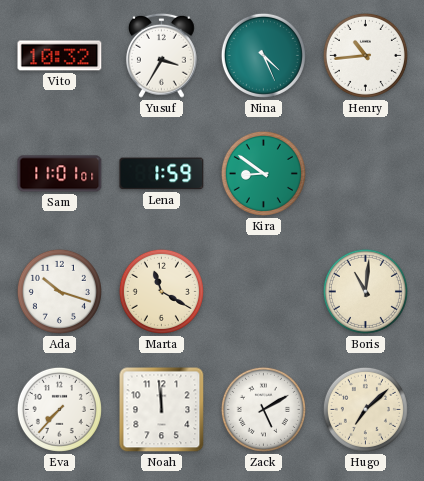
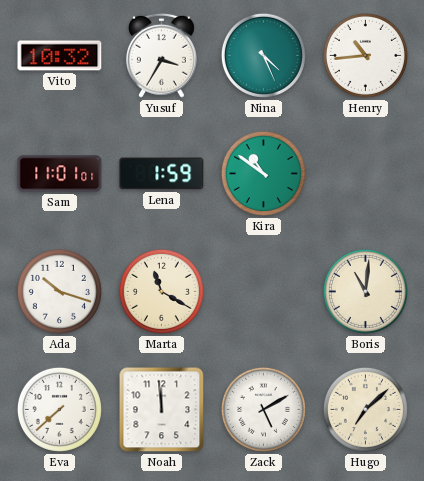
Kira: 8:51 -> 10:51
Eva: 7:37 -> 7:38
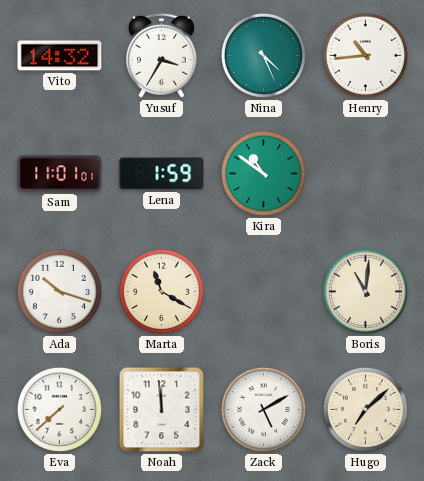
Vito: 10:32 -> 14:32
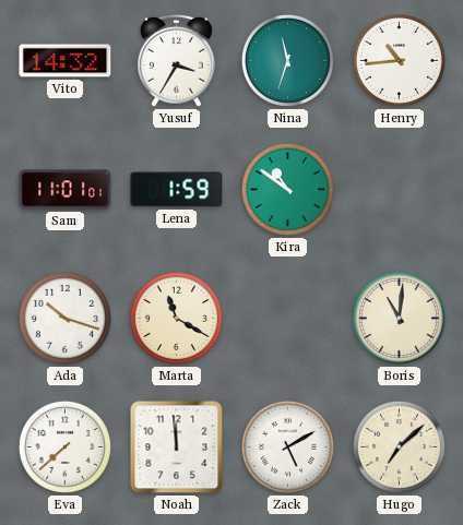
Nina: 4:26 -> 11:33
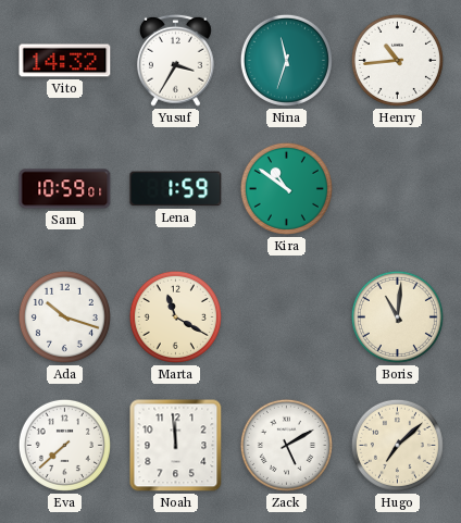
Sam: 11:01 -> 10:59
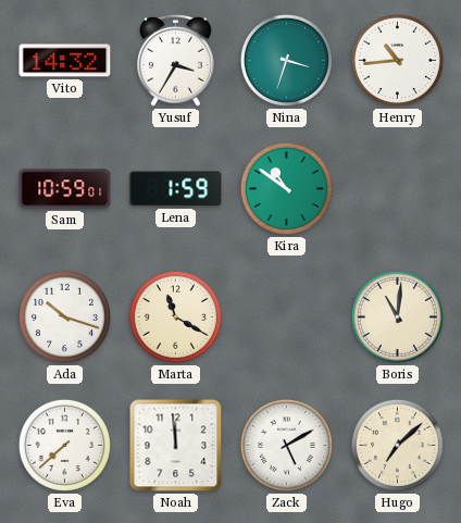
Nina: 11:33 -> 3:33
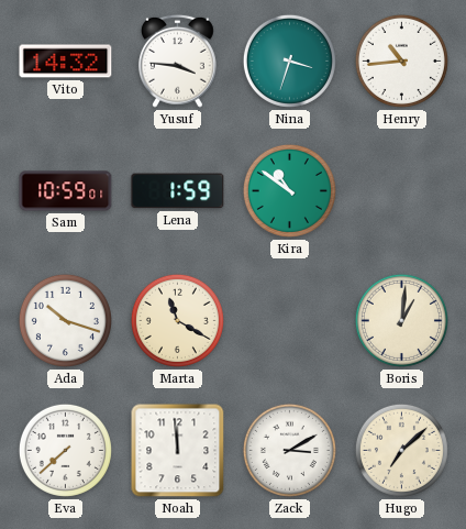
Yusuf: 3:35 -> 3:46
Boris: 11:01 -> 1:01
Zack: 5:10 -> 3:10
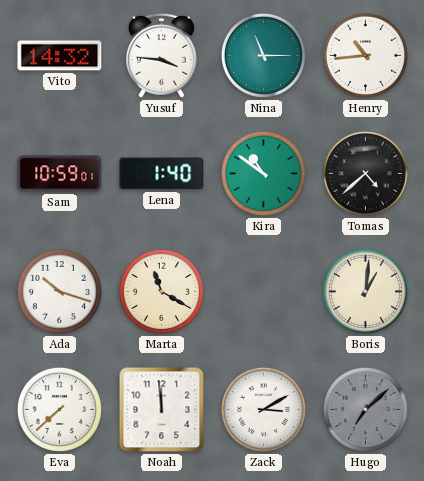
Nina: 3:33 -> 11:15
Lena: 1:59 -> 1:40
Tomas: none -> 4:38
Hugo dial: cream -> grey
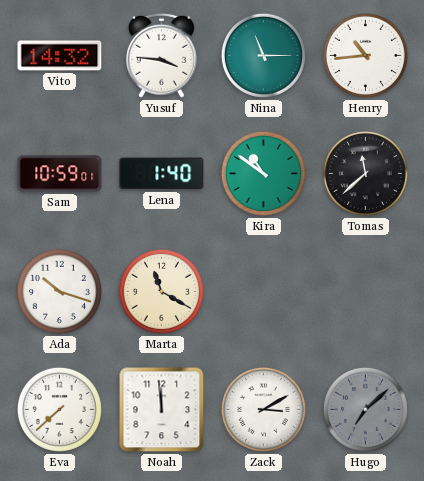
Tomas: 4:38 -> 11:38
Boris: 1:01 -> none
